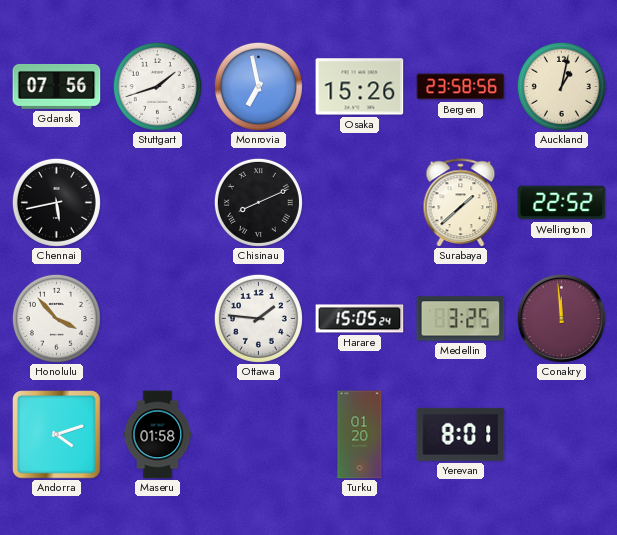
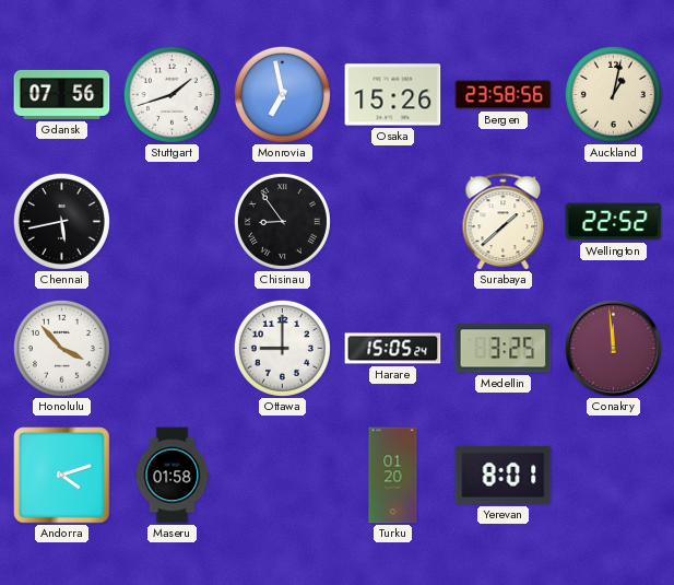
Chisinau: 8:11 -> 8:54
Ottawa: 1:46 -> 9:00
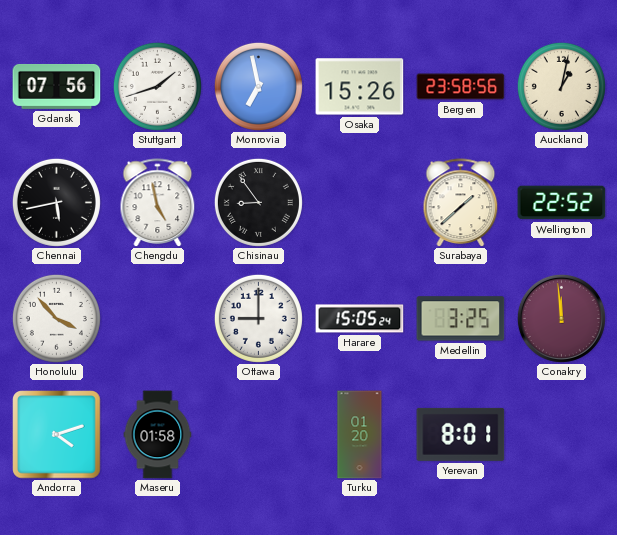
Chengdu: none -> 4:58
